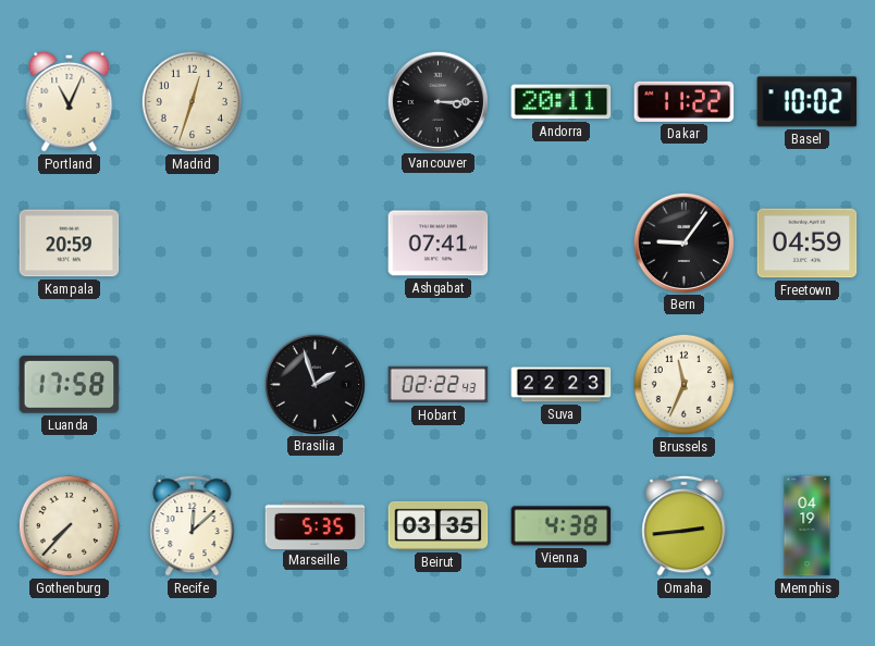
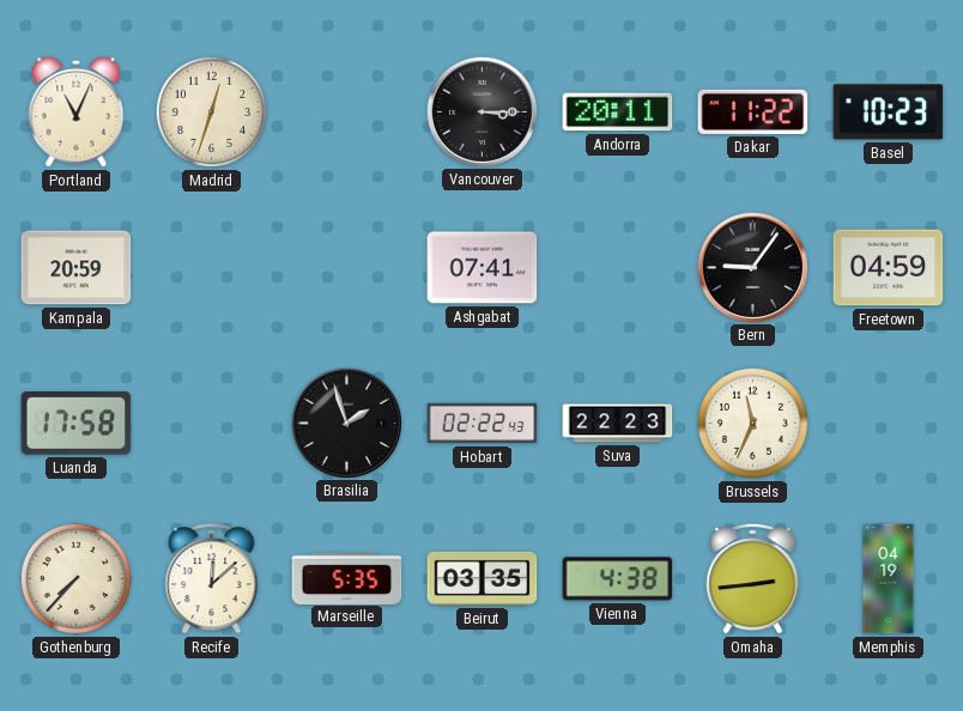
Basel: 10:02 -> 10:23
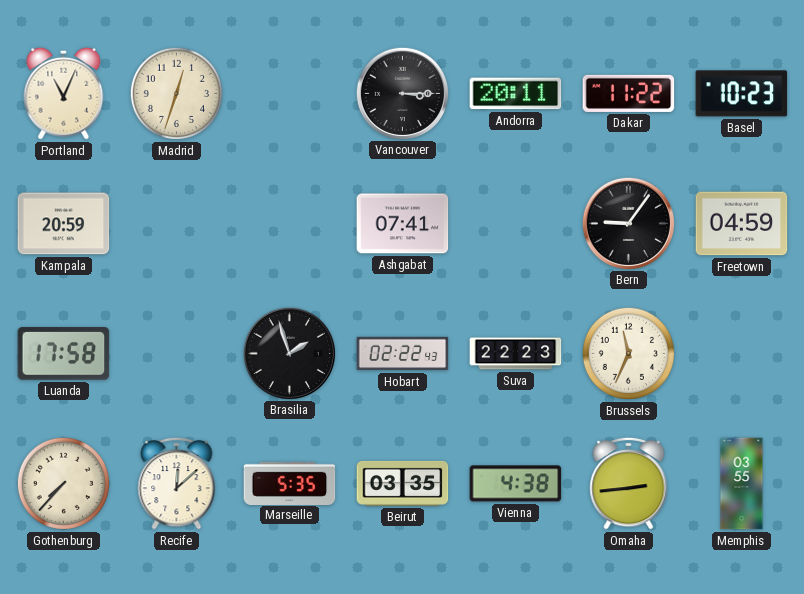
Memphis: 04:19 -> 03:55
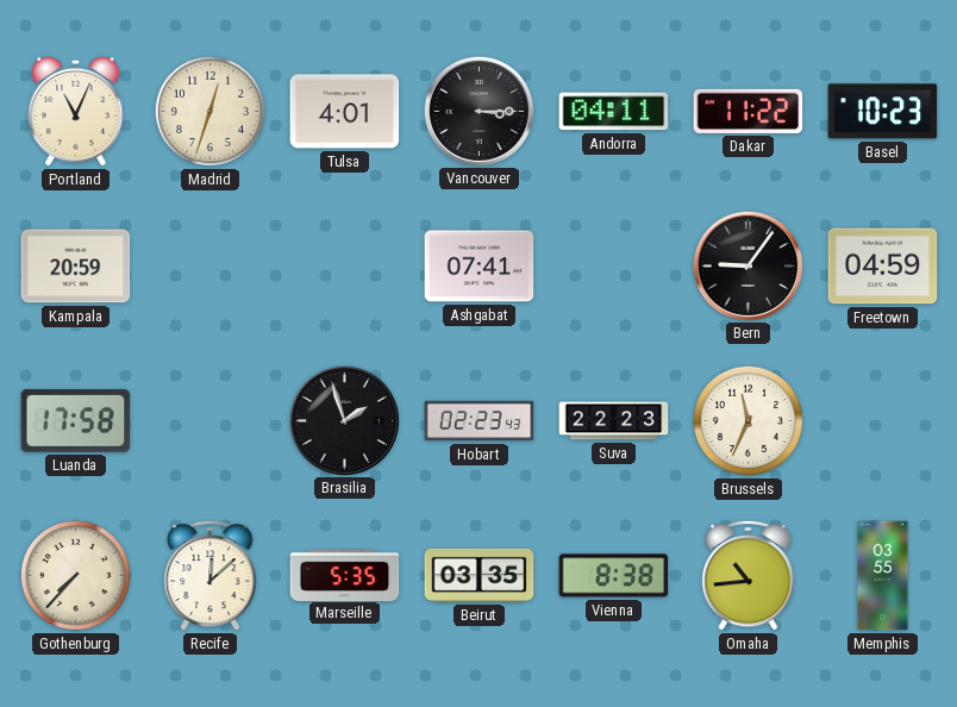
Tulsa: none -> 4:01
Andorra: 20:11 -> 04:11
Hobart: 02:22 -> 02:23
Vienna: 4:38 -> 8:38
Omaha: 2:44 -> 10:44
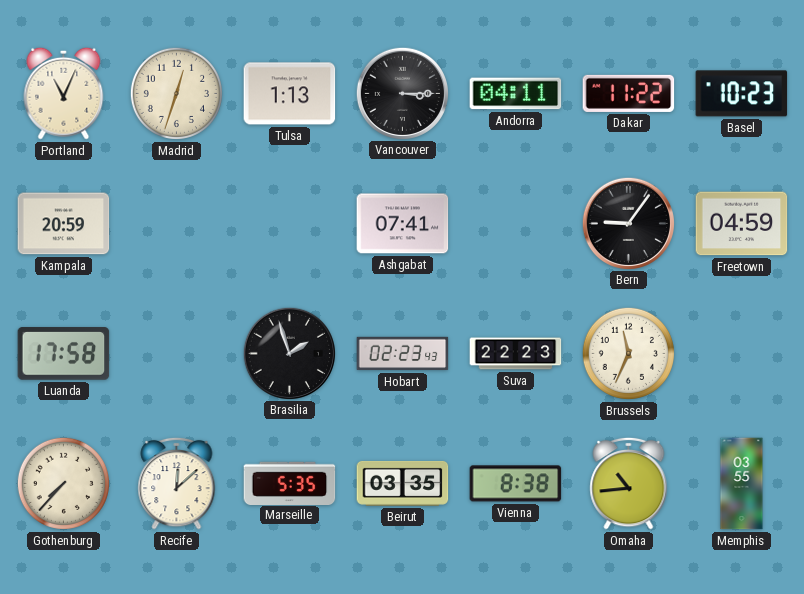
Tulsa: 4:01 -> 1:13
